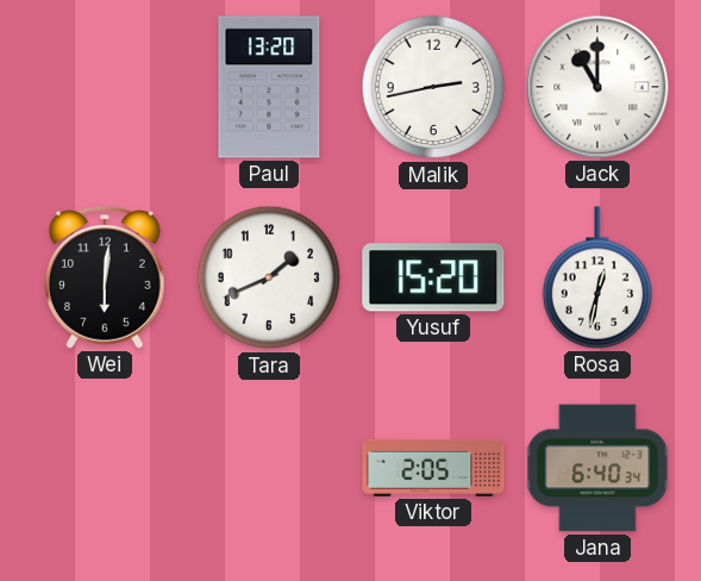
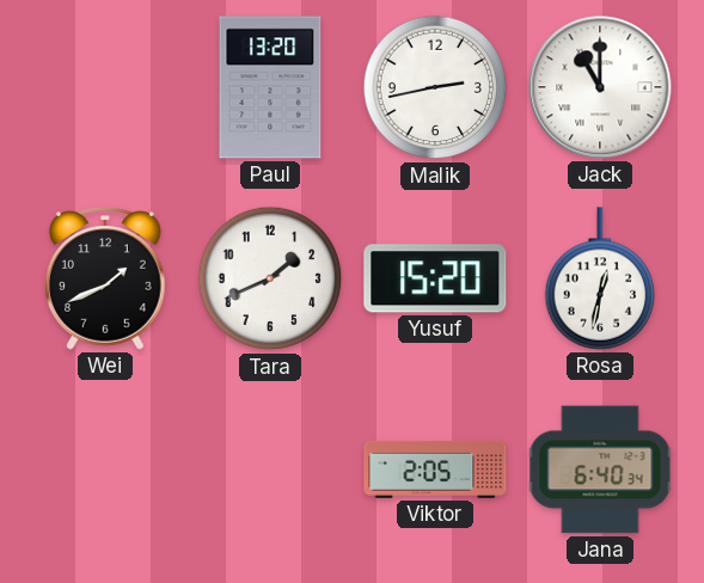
Wei: 6:01 -> 1:41
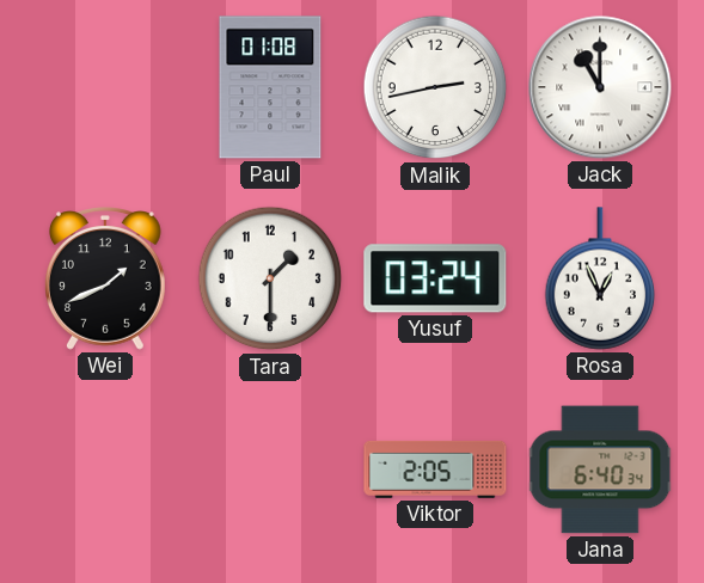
Paul: 13:20 -> 01:08
Tara: 1:41 -> 1:30
Yusuf: 15:20 -> 03:24
Rosa: 12:32 -> 12:56
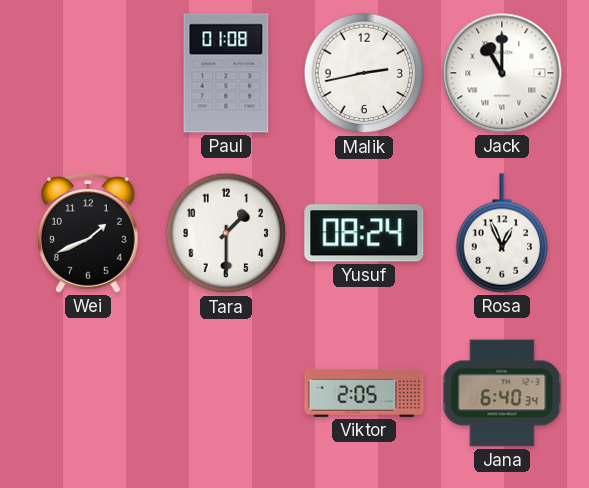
Yusuf: 03:24 -> 08:24
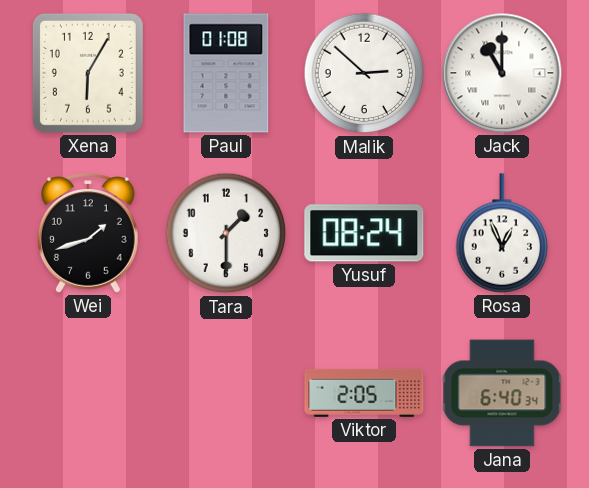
Xena: none -> 6:05
Malik: 2:43 -> 2:52
Wei: 1:41 -> 1:42
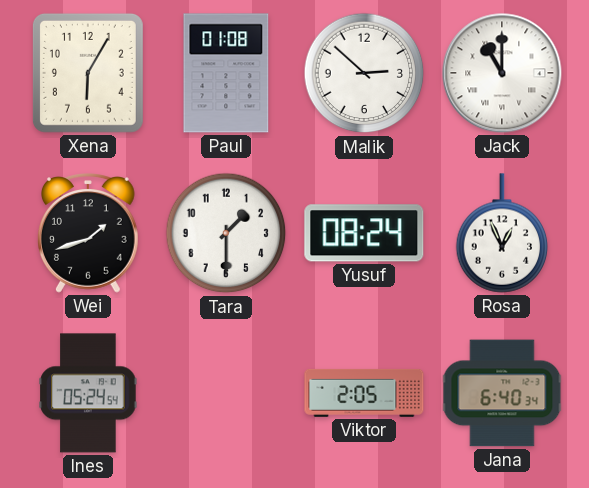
Ines: none -> 05:24
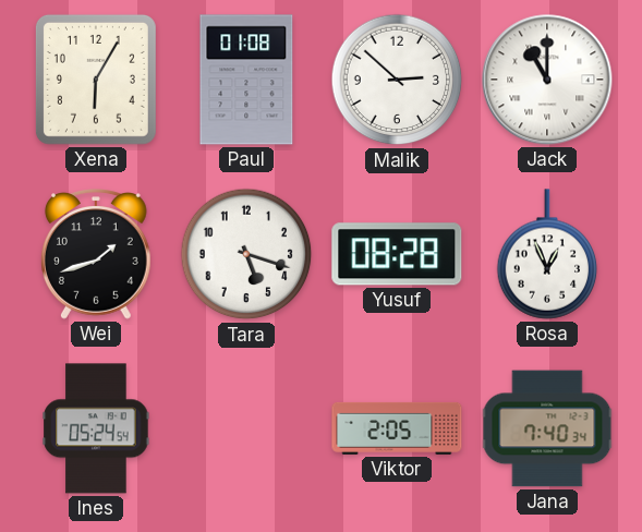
Tara: 1:30 -> 5:18
Yusuf: 08:24 -> 08:28
Jana: 6:40 -> 7:40
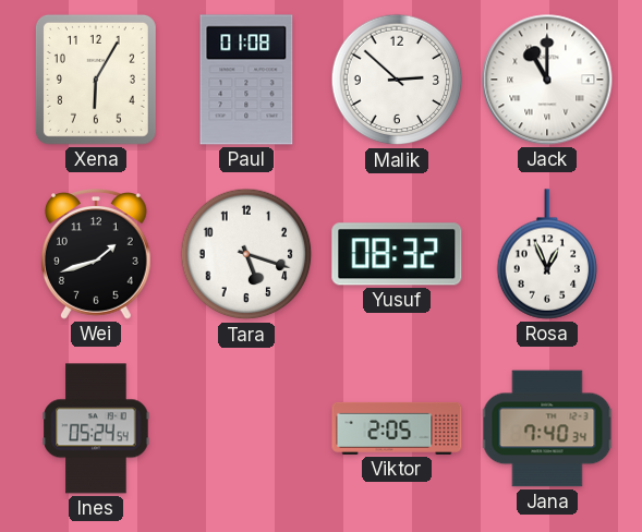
Yusuf: 08:28 -> 08:32
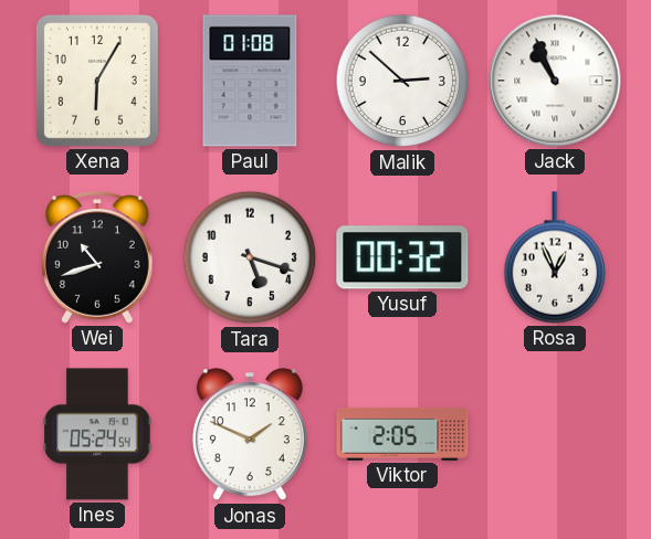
Jack: 11:00 -> 10:56
Wei: 1:42 -> 10:42
Yusuf: 08:32 -> 00:32
Jonas: none -> 1:49
Jana: 7:40 -> none
